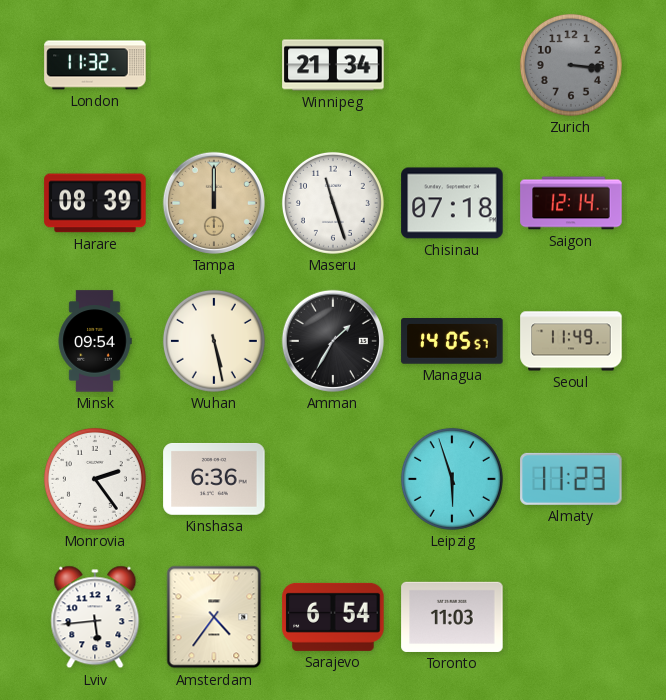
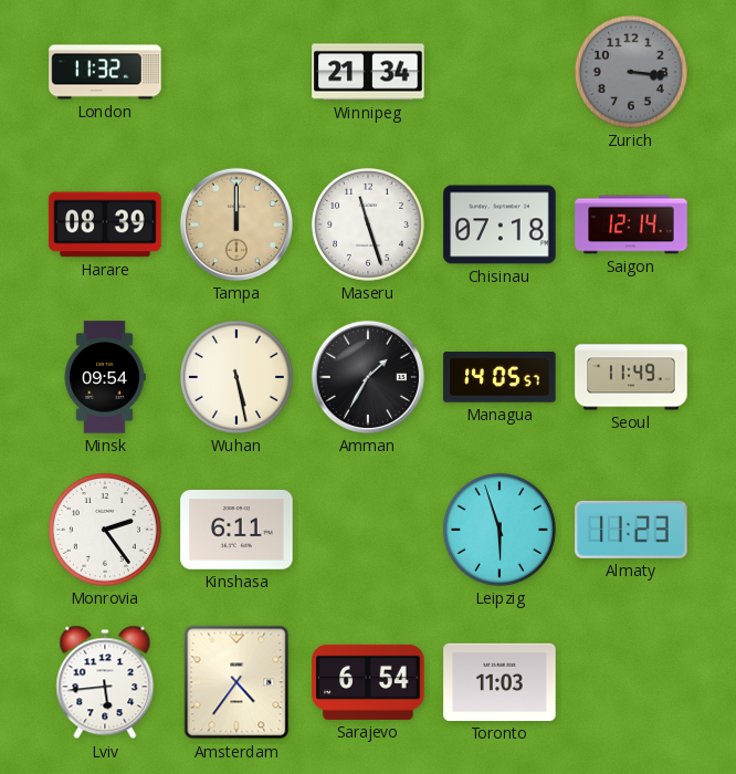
Kinshasa: 6:36 -> 6:11
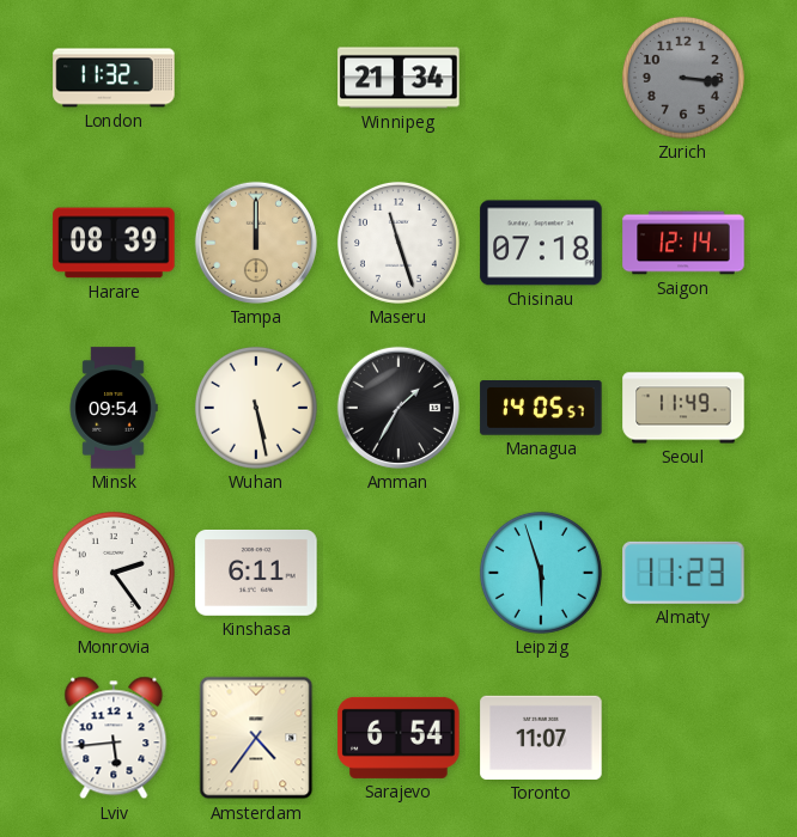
Toronto: 11:03 -> 11:07
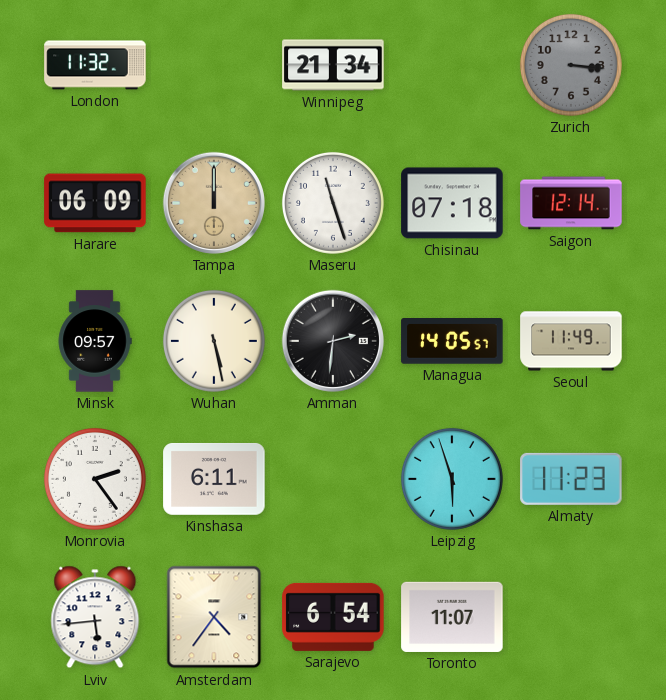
Harare: 08:39 -> 06:09
Minsk: 09:54 -> 09:57
Amman: 1:35 -> 2:31
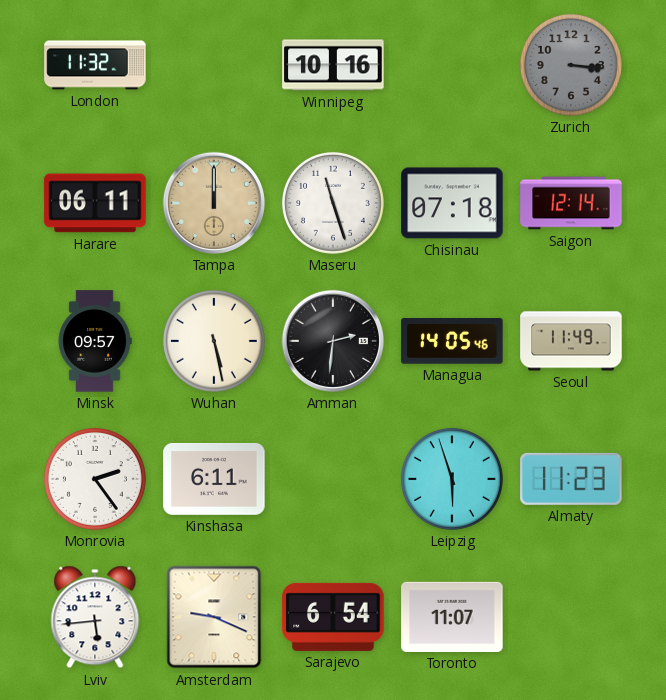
Winnipeg: 21:34 -> 10:16
Harare: 06:09 -> 06:11
Managua: 14:05:57 -> 14:05:46
Amsterdam: 4:36 -> 9:19
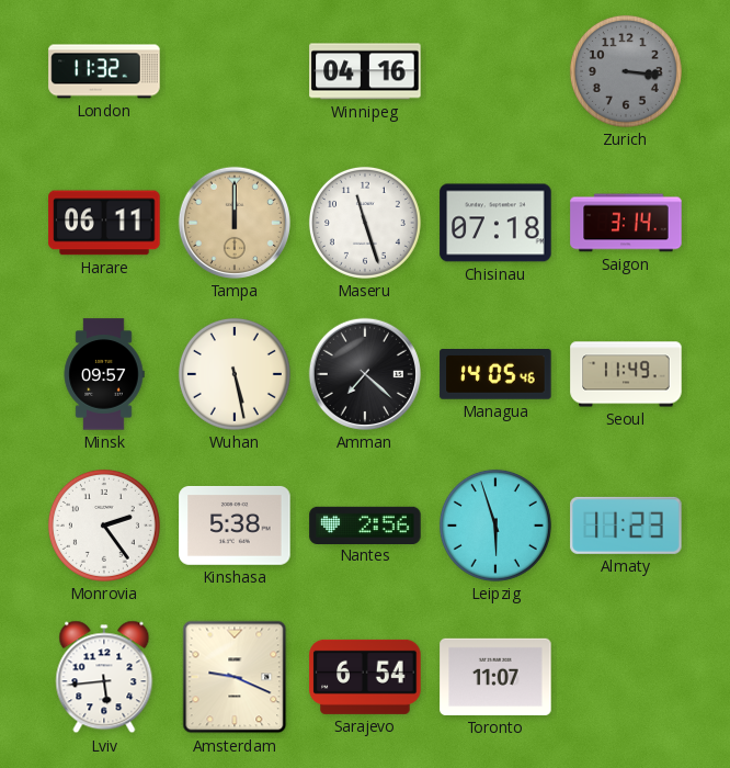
Winnipeg: 10:16 -> 04:16
Saigon: 12:14 -> 3:14
Amman: 2:31 -> 7:22
Kinshasa: 6:11 -> 5:38
Nantes: none -> 2:56
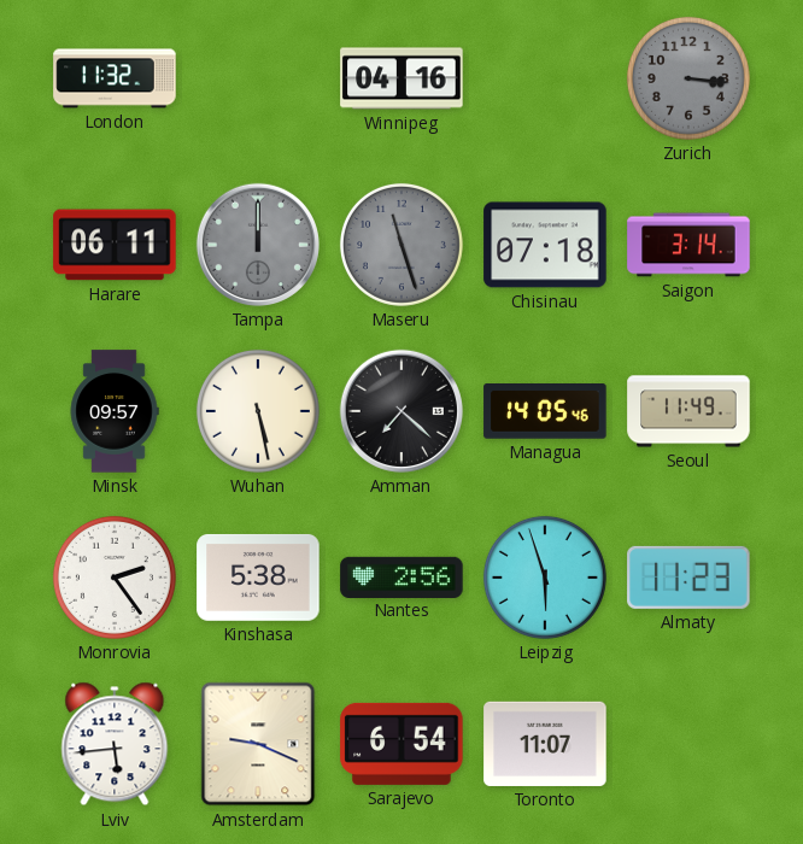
Tampa dial: champagne -> grey
Maseru dial: white -> grey
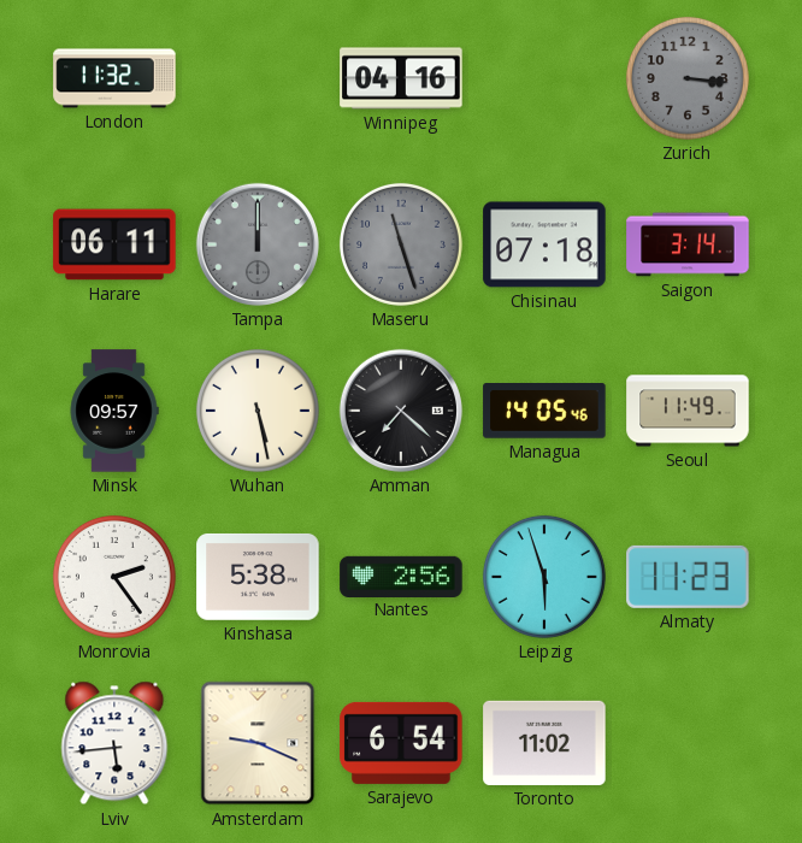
Toronto: 11:07 -> 11:02
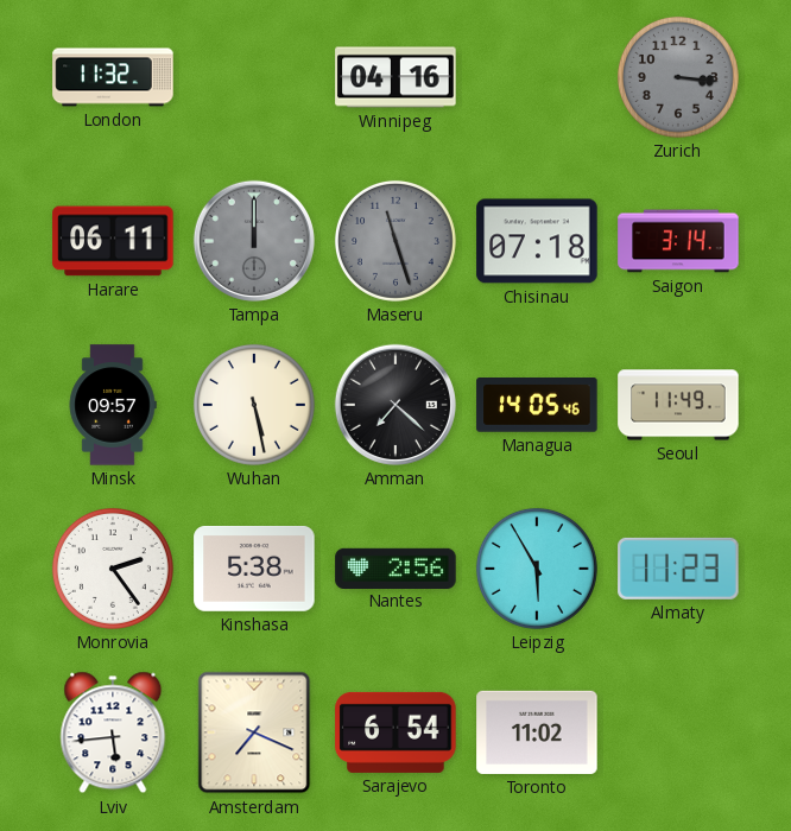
Leipzig: 5:57 -> 5:55
Amsterdam: 9:19 -> 7:19
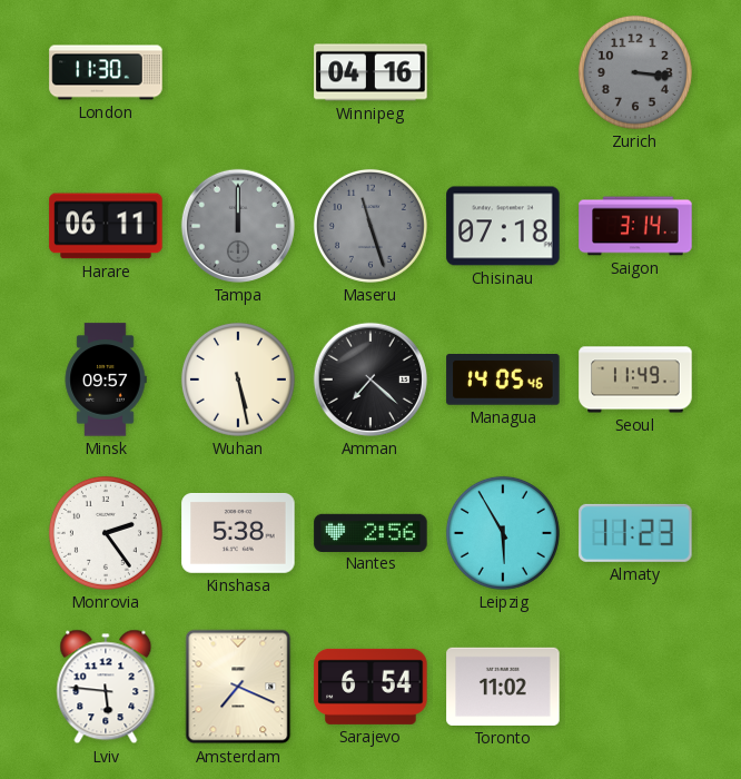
London: 11:32 -> 11:30
Lviv: 5:44 -> 5:46
